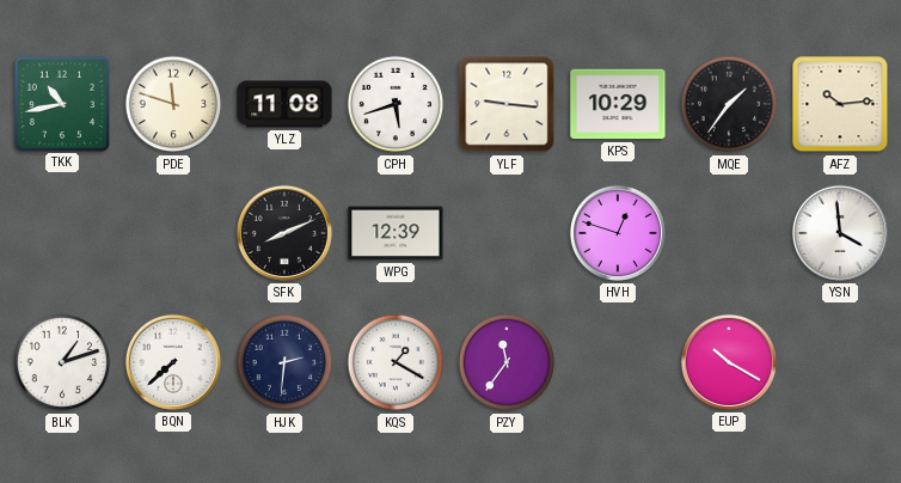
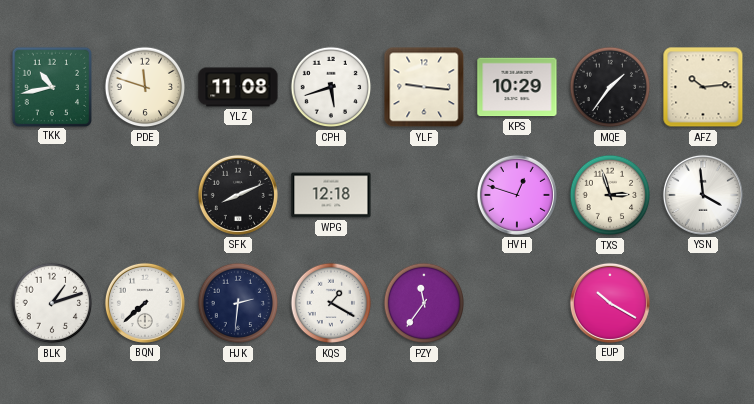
WPG: 12:39 -> 12:18
TXS: none -> 2:57
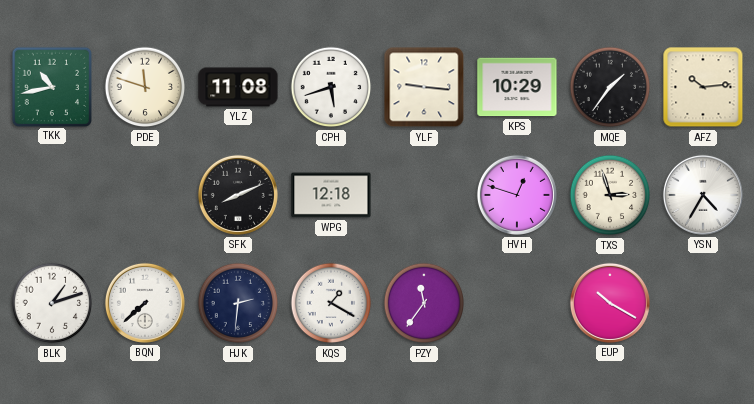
YSN: 3:59 -> 4:35
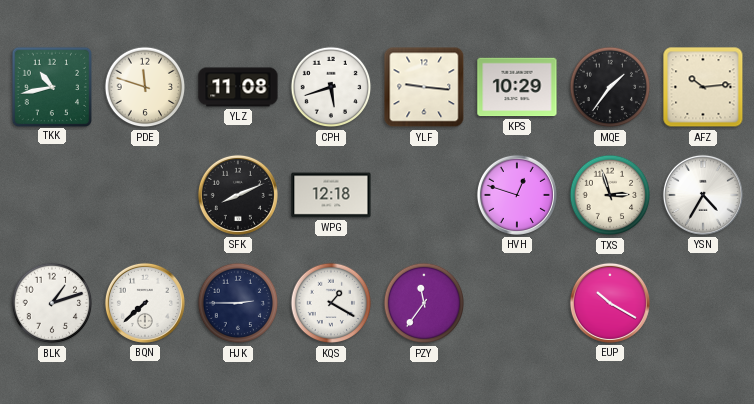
HJK: 2:31 -> 2:45
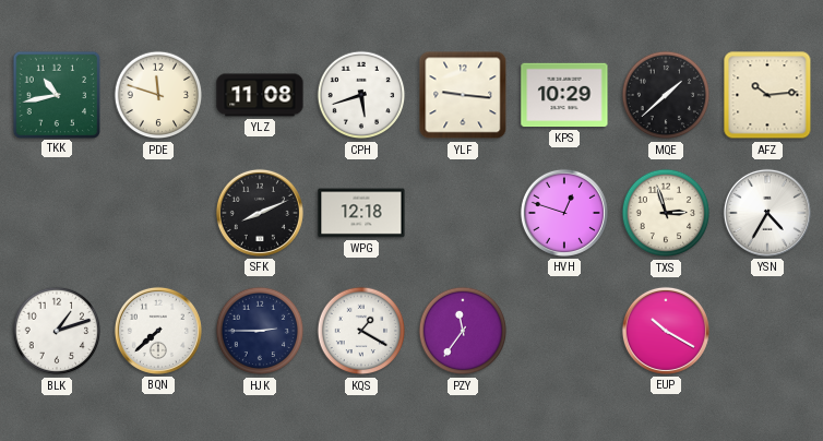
MQE: 1:36 -> 1:38
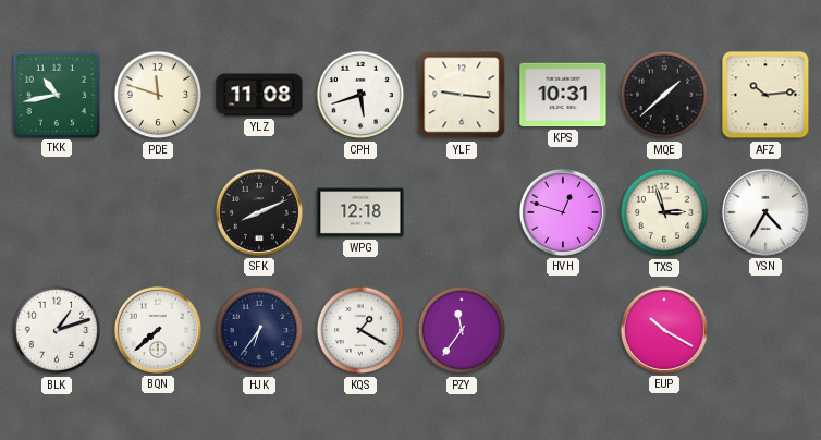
KPS: 10:29 -> 10:31
HJK: 2:45 -> 6:36
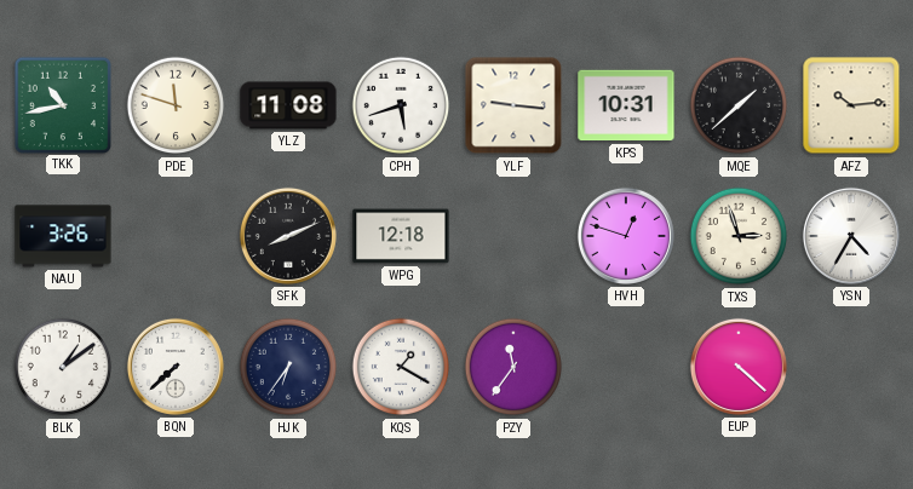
NAU: none -> 3:26
BLK: 1:12 -> 1:09
EUP: 10:20 -> 4:22
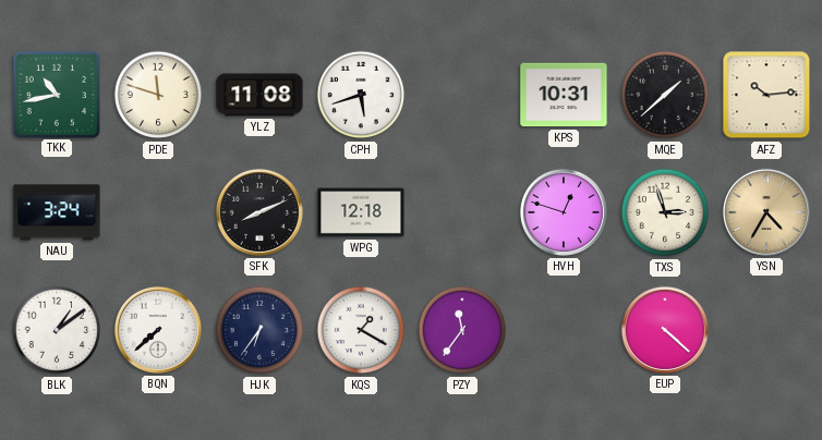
YLF: 9:16 -> none
NAU: 3:26 -> 3:24
YSN dial: white -> champagne
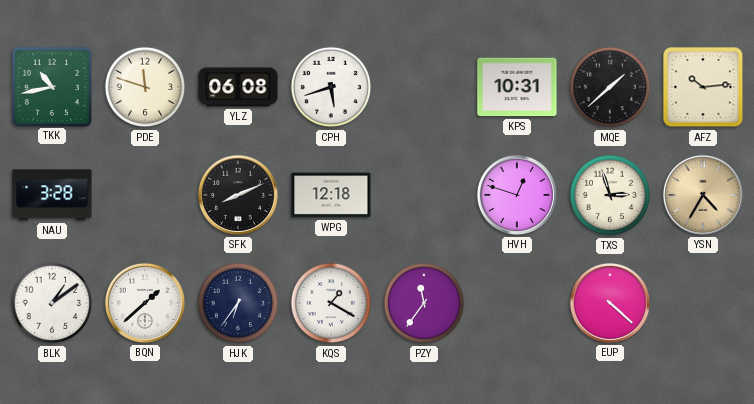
YLZ: 11:08 -> 06:08
NAU: 3:24 -> 3:28
BQN: 7:38 -> 1:38
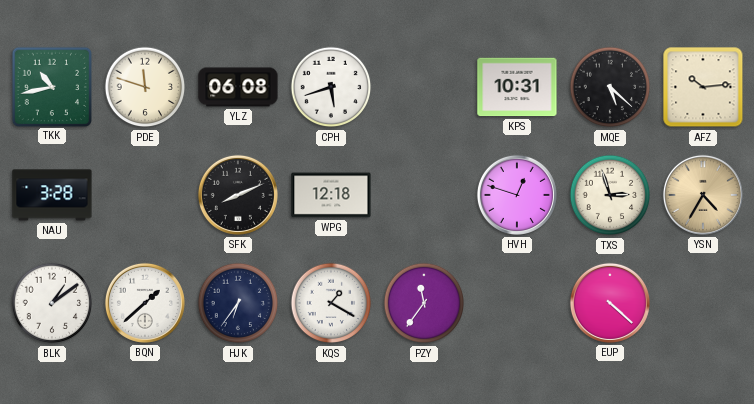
MQE: 1:38 -> 5:22
